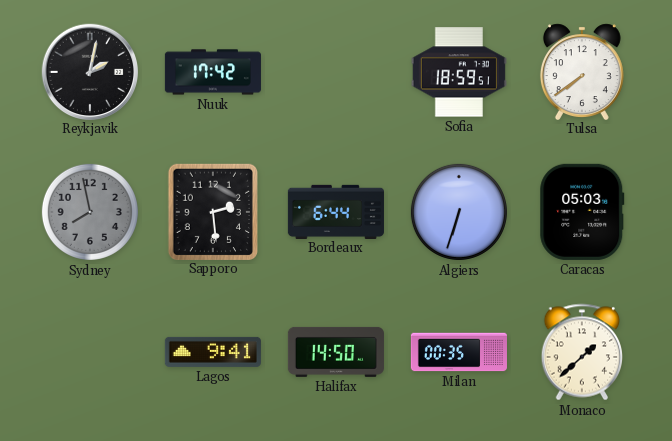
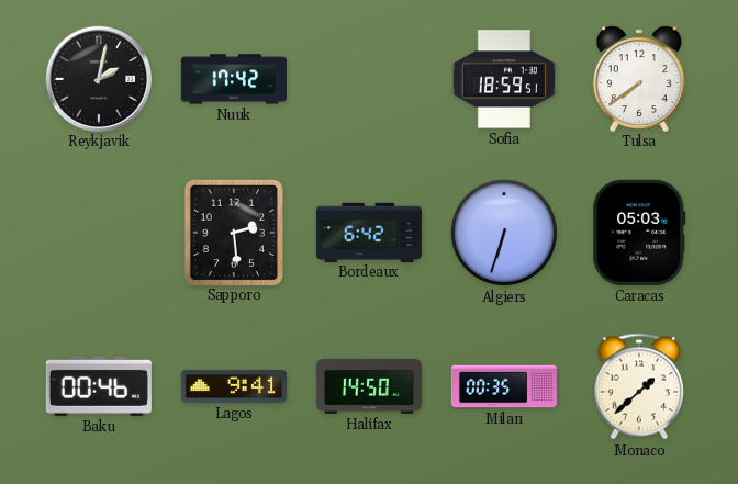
Sydney: 7:58 -> none
Bordeaux: 6:44 -> 6:42
Baku: none -> 00:46
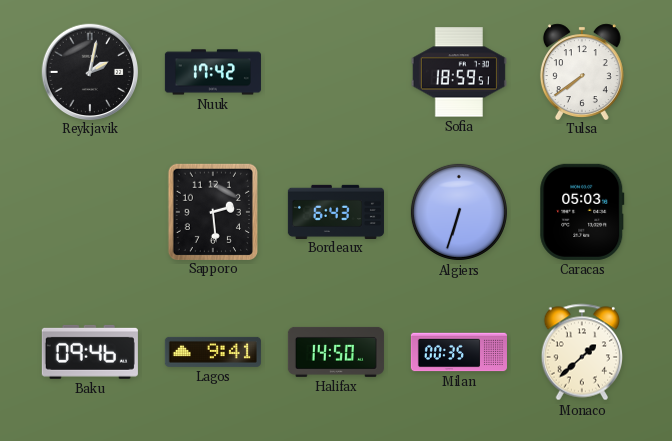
Bordeaux: 6:42 -> 6:43
Baku: 00:46 -> 09:46
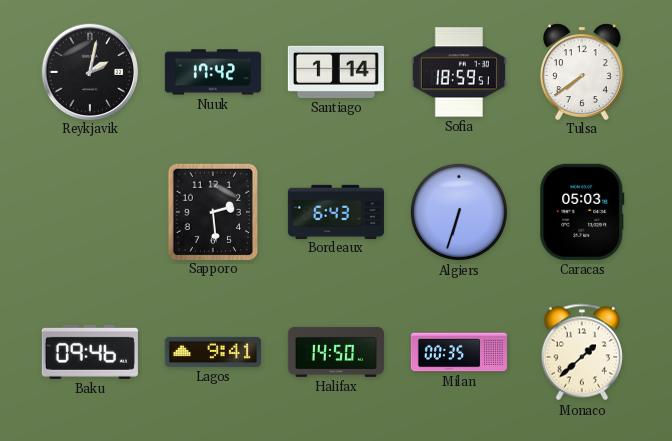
Santiago: none -> 1:14
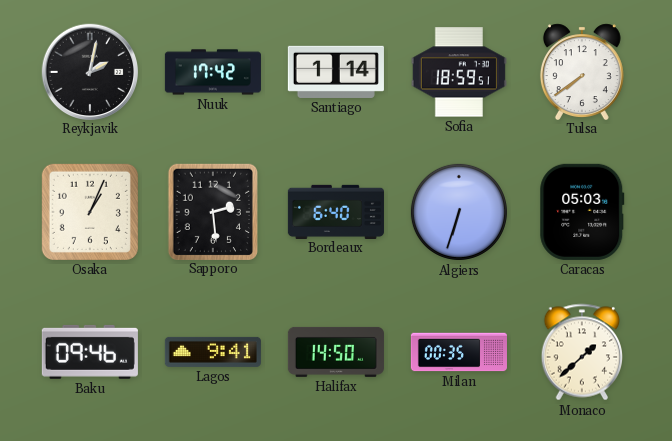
Osaka: none -> 1:04
Bordeaux: 6:43 -> 6:40
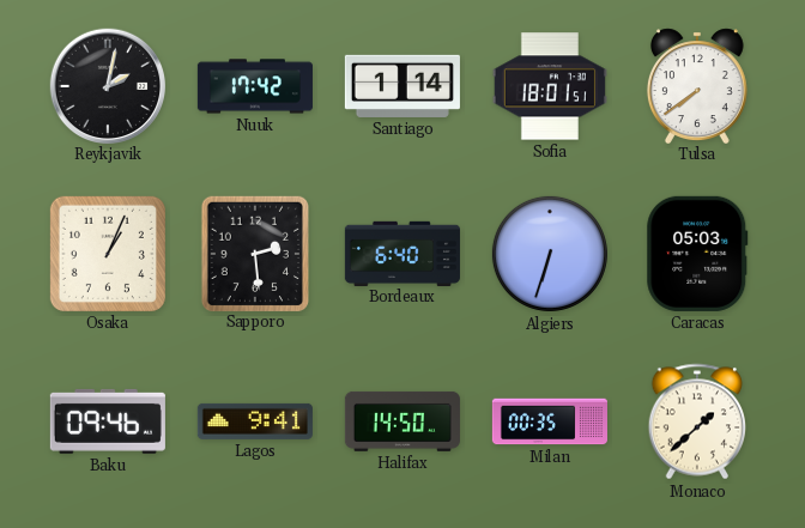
Sofia: 18:59 -> 18:01
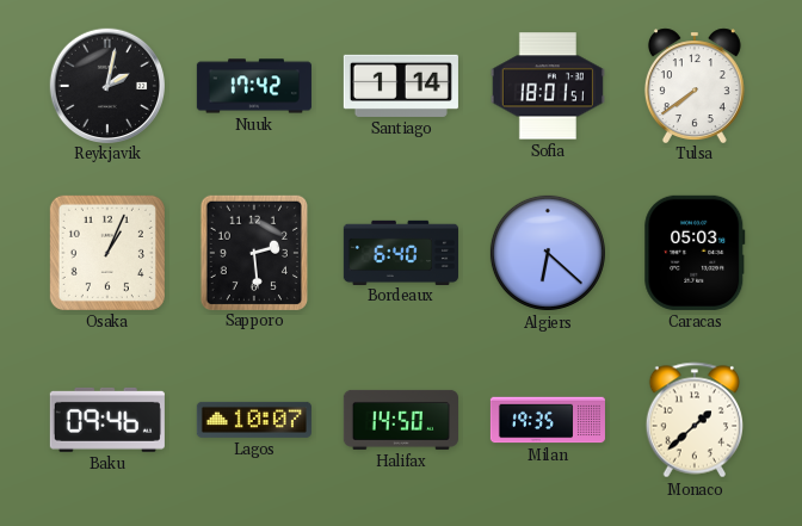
Algiers: 6:33 -> 6:22
Lagos: 9:41 -> 10:07
Milan: 00:35 -> 19:35
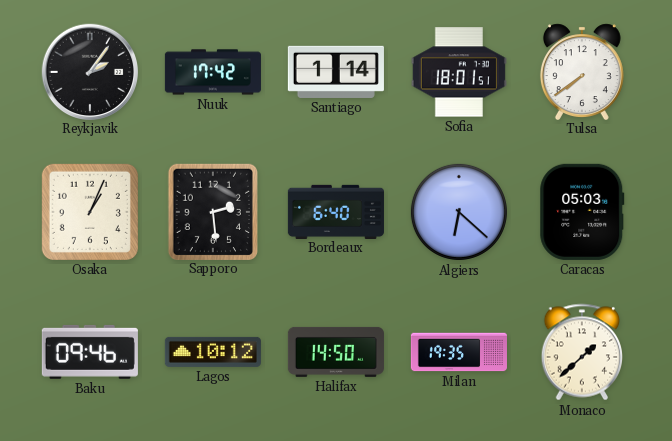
Reykjavik: 2:02 -> 2:06
Lagos: 10:07 -> 10:12
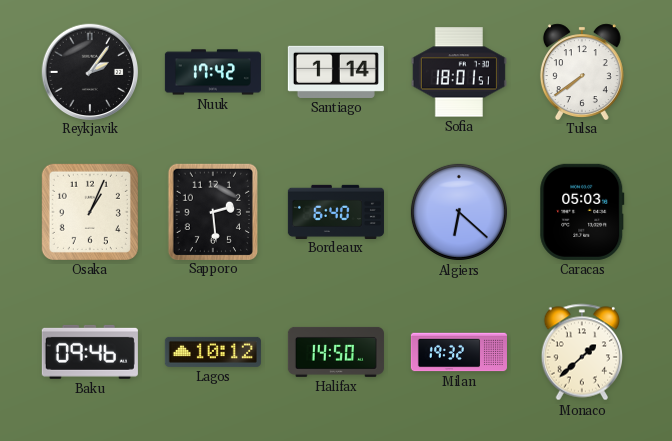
Milan: 19:35 -> 19:32
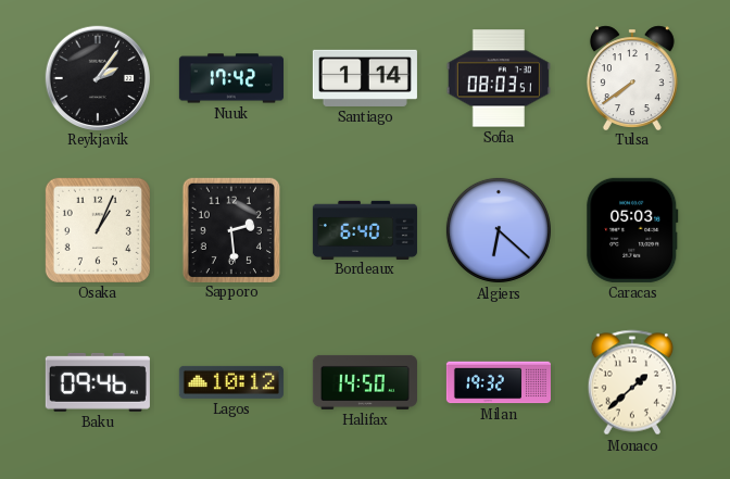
Sofia: 18:01 -> 08:03
